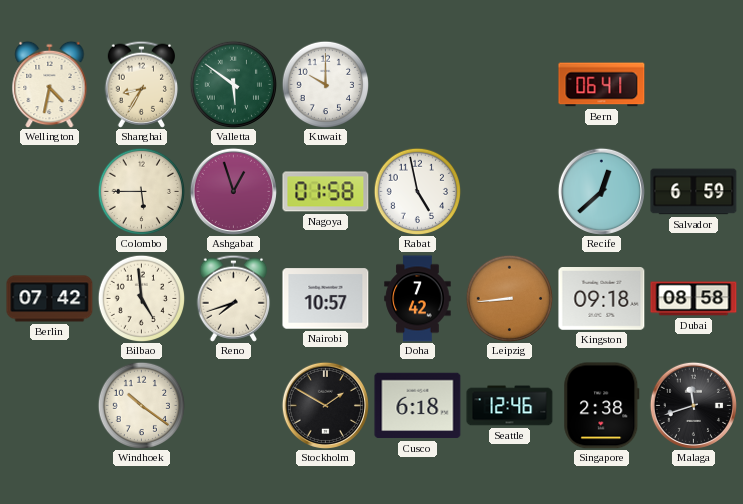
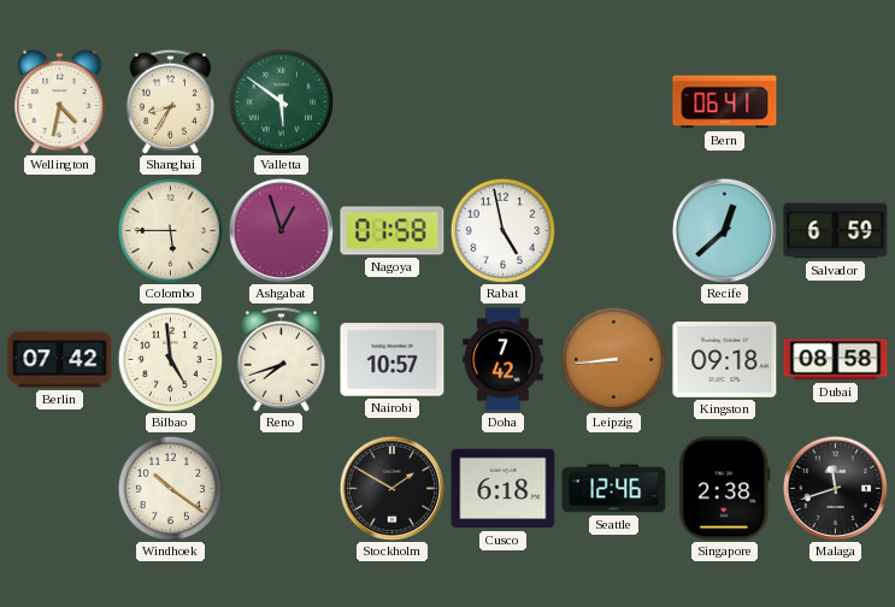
Kuwait: 10:00 -> none
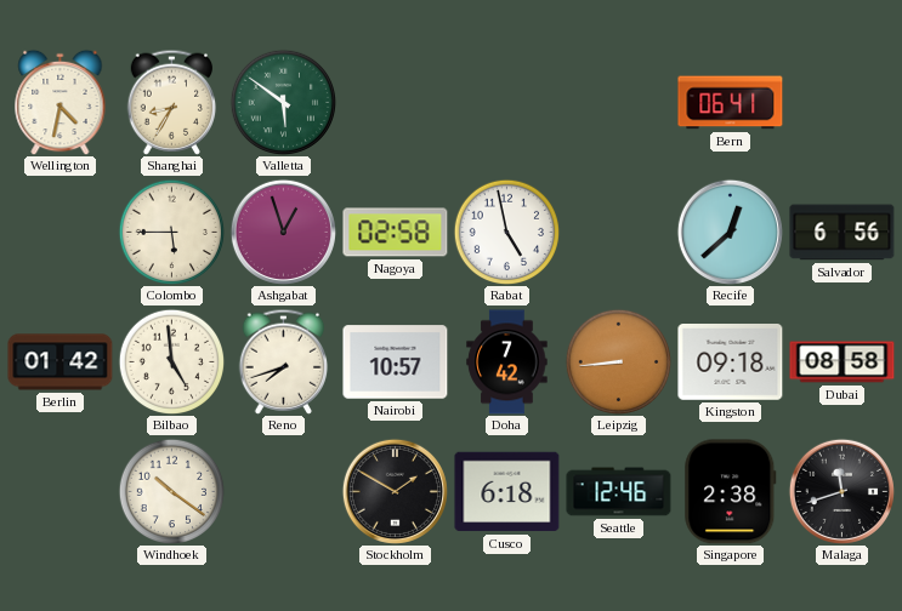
Nagoya: 01:58 -> 02:58
Salvador: 6:59 -> 6:56
Berlin: 07:42 -> 01:42
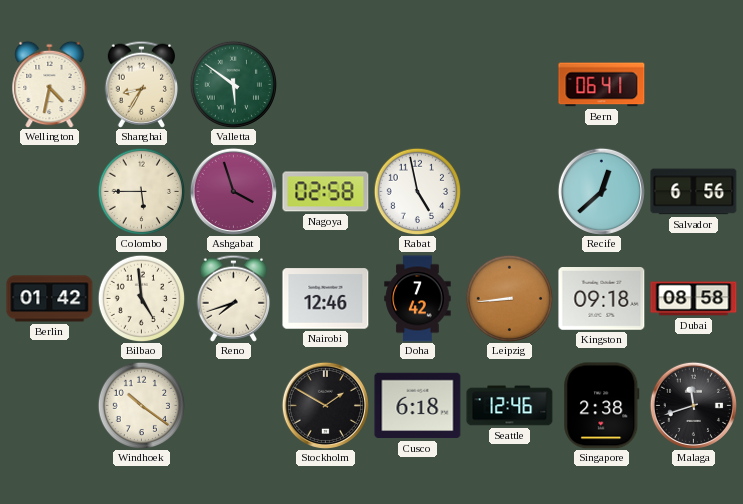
Ashgabat: 12:57 -> 3:57
Nairobi: 10:57 -> 12:46
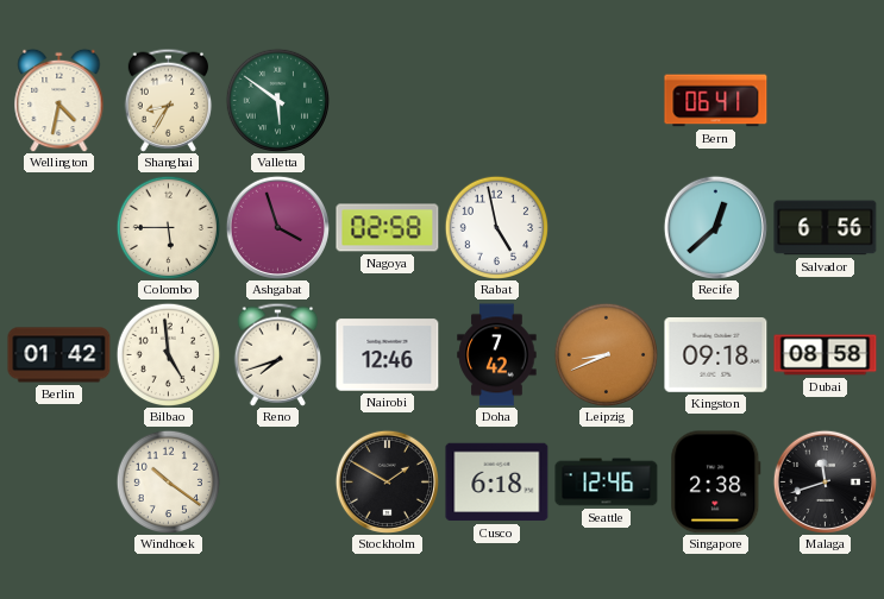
Leipzig: 8:44 -> 8:41
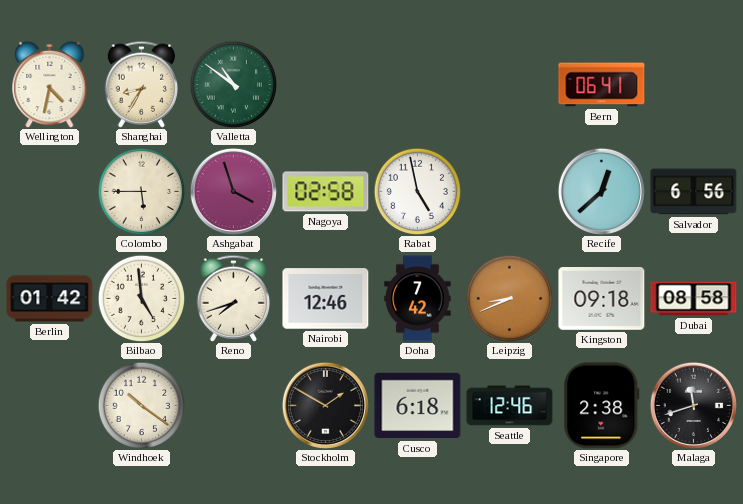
Valletta: 5:51 -> 10:51
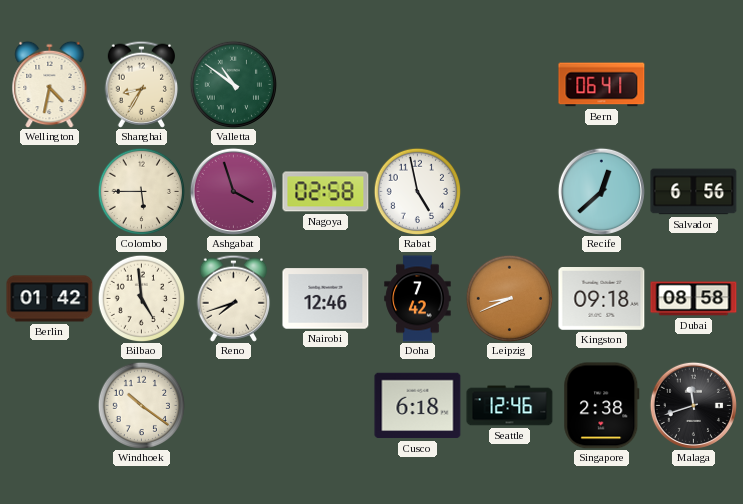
Stockholm: 1:50 -> none
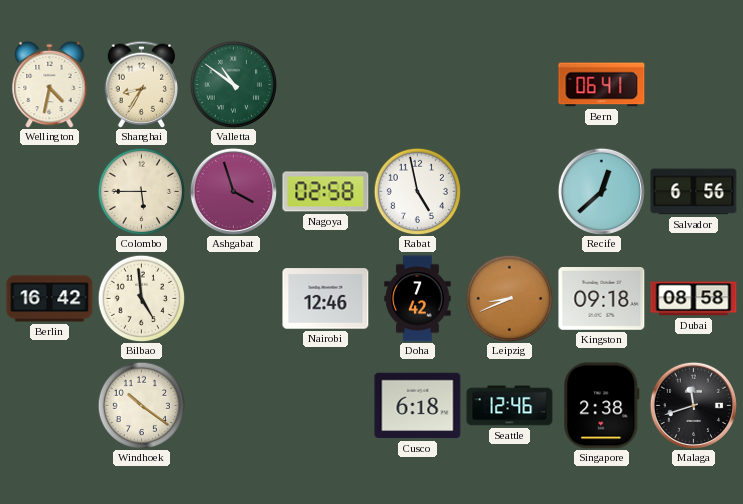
Berlin: 01:42 -> 16:42
Reno: 7:42 -> none
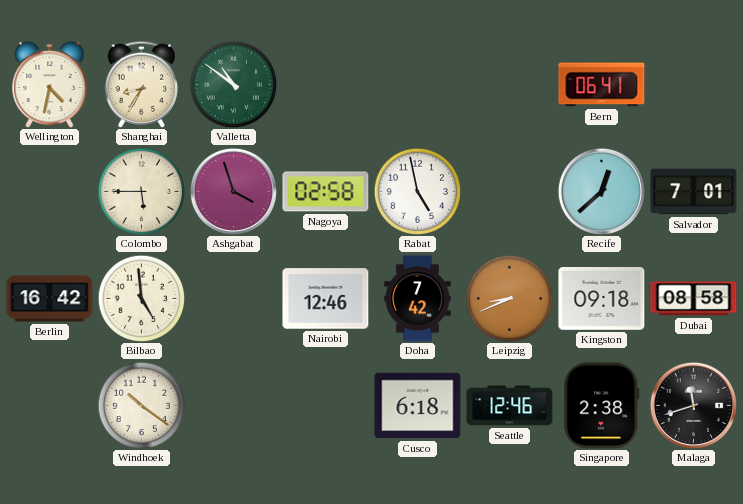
Salvador: 6:56 -> 7:01
